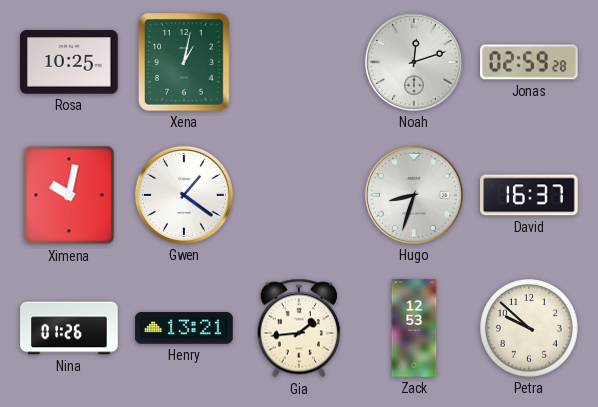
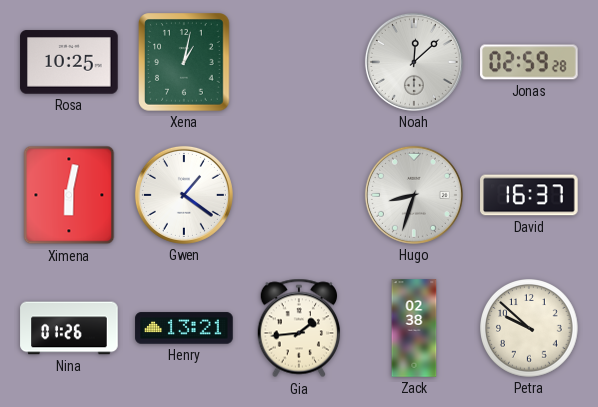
Noah: 12:12 -> 12:08
Ximena: 10:02 -> 6:02
Zack: 12:53 -> 02:38
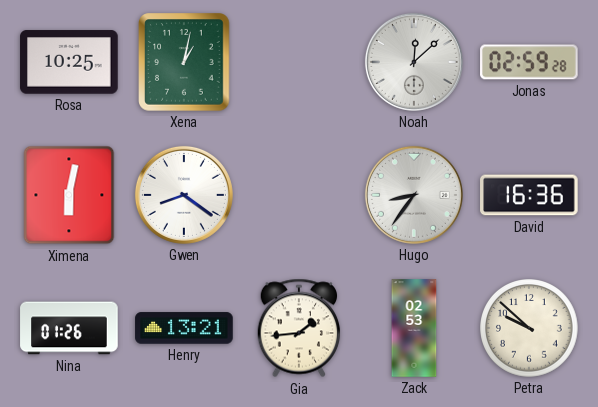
Gwen: 1:21 -> 8:21
Hugo: 8:33 -> 8:36
David: 16:37 -> 16:36
Zack: 02:38 -> 02:53
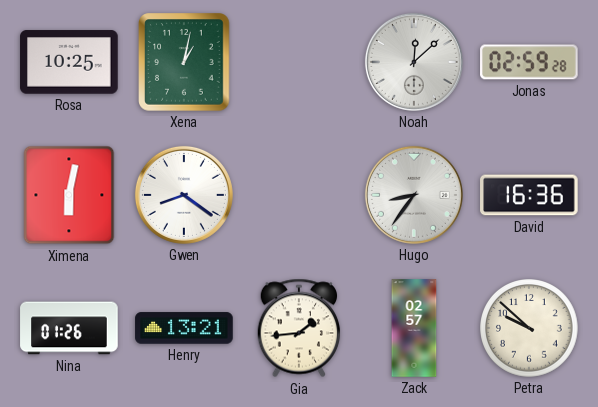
Zack: 02:53 -> 02:57
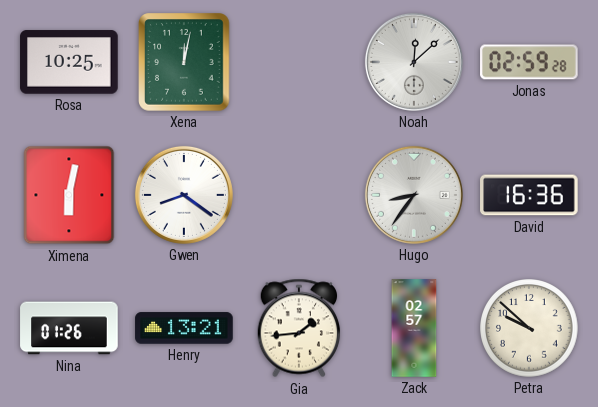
Xena: 1:02 -> 12:02
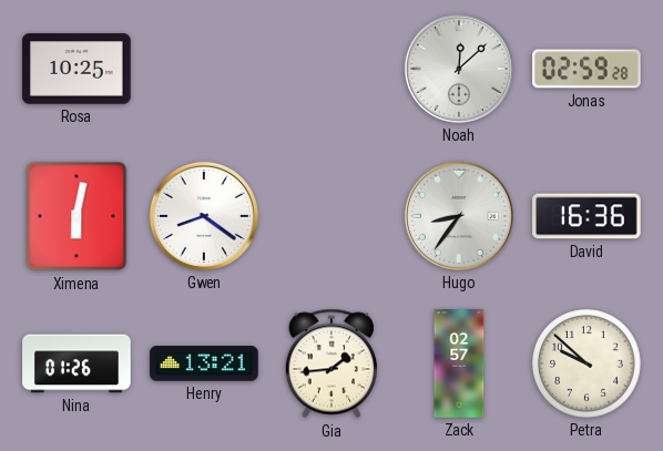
Xena: 12:02 -> none
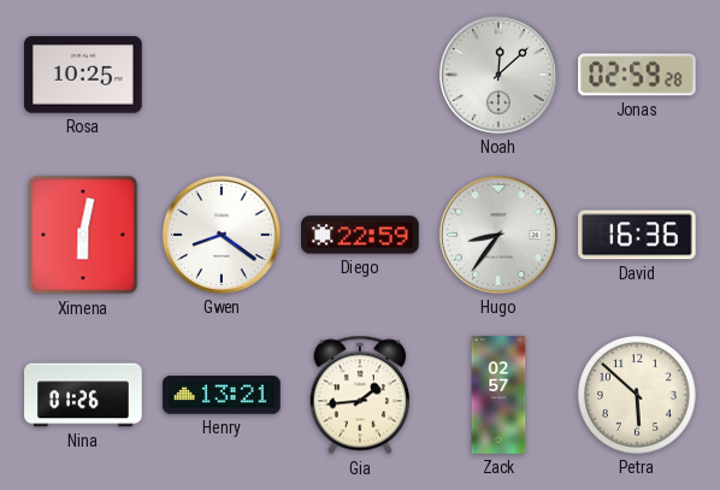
Diego: none -> 22:59
Petra: 9:52 -> 5:52
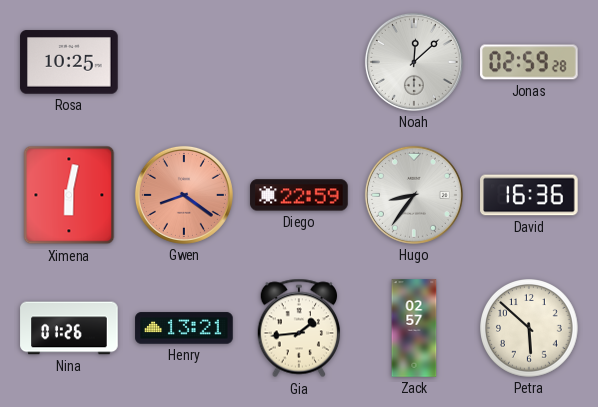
Gwen dial: white -> salmon
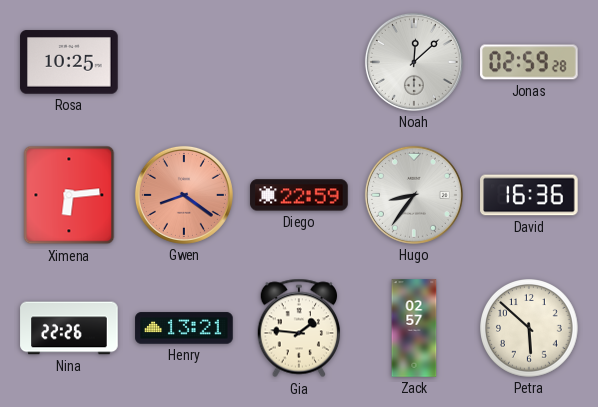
Ximena: 6:02 -> 6:14
Nina: 01:26 -> 22:26
Gia: 1:44 -> 1:46
